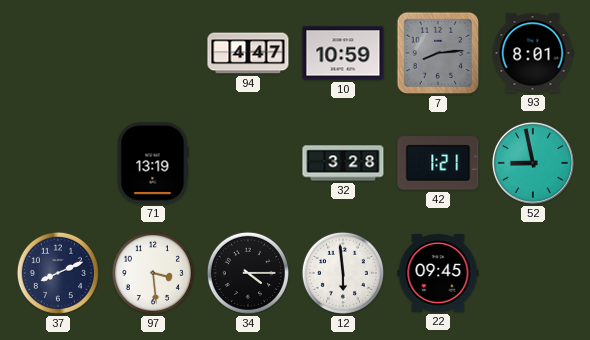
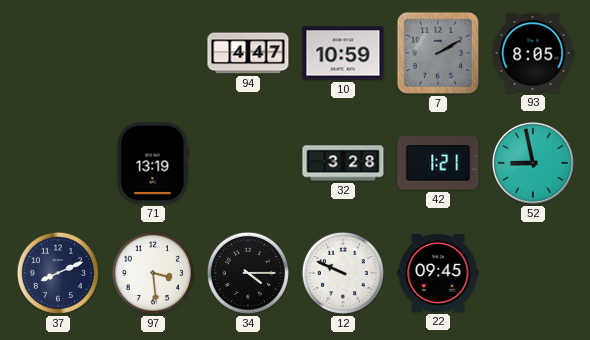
7: 8:14 -> 2:10
93: 8:01 -> 8:05
12: 5:59 -> 9:49
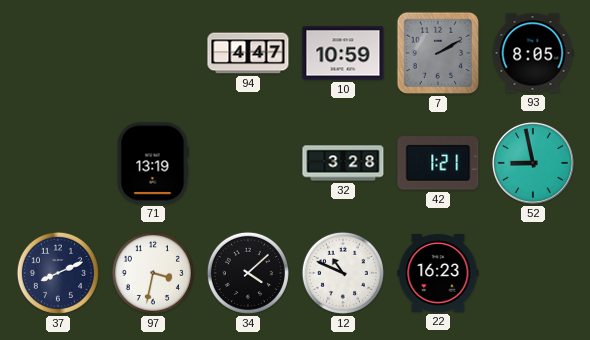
97: 3:29 -> 3:32
34: 4:15 -> 4:08
12: 9:49 -> 10:49
22: 09:45 -> 16:23
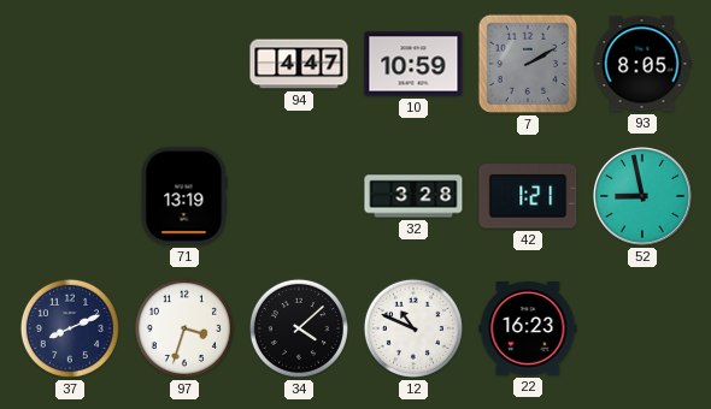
97: 3:32 -> 3:33
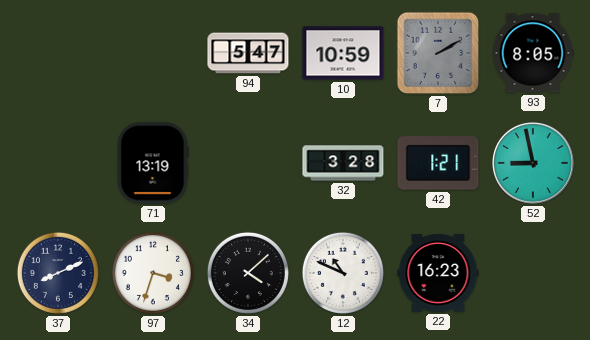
94: 4:47 -> 5:47
